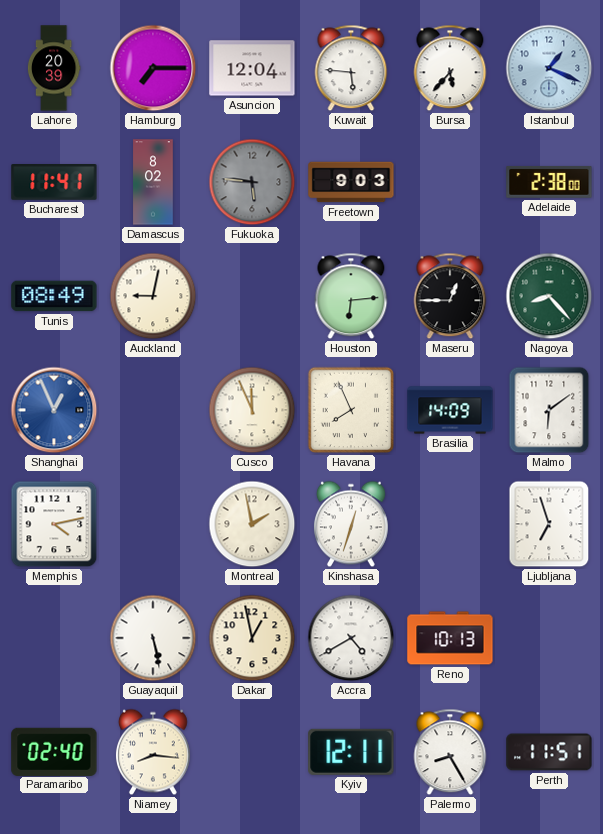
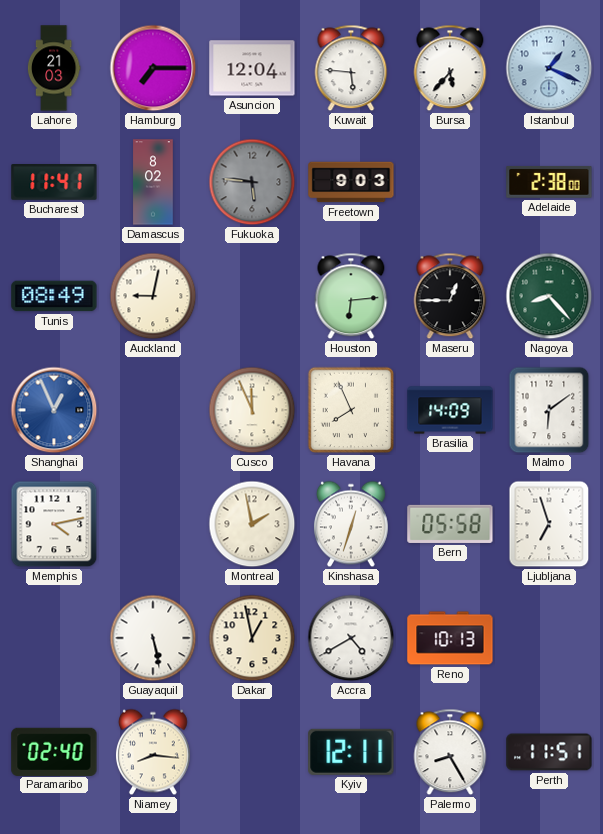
Lahore: 20:39 -> 21:03
Bern: none -> 05:58
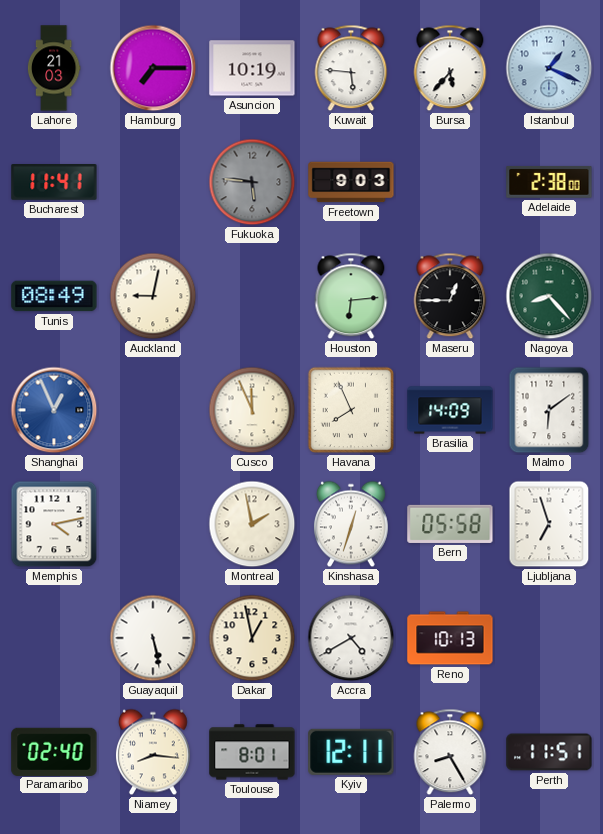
Asuncion: 12:04 -> 10:19
Damascus: 8:02 -> none
Toulouse: none -> 8:01
